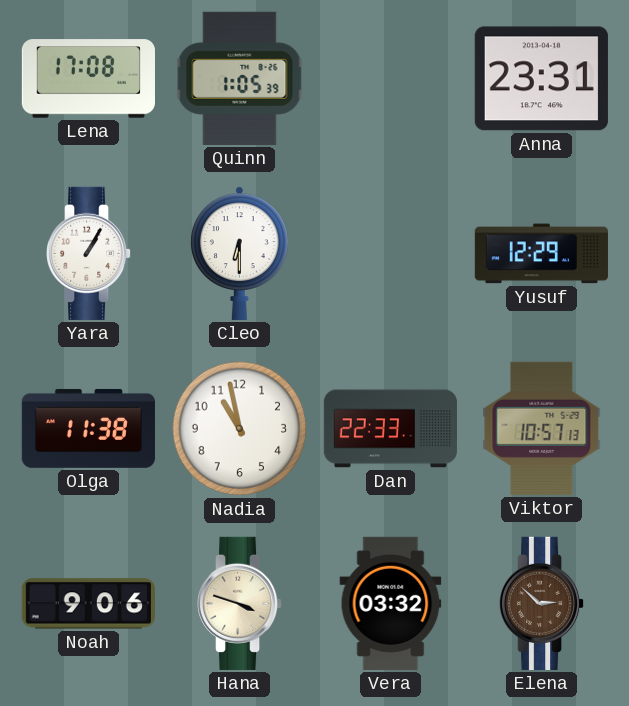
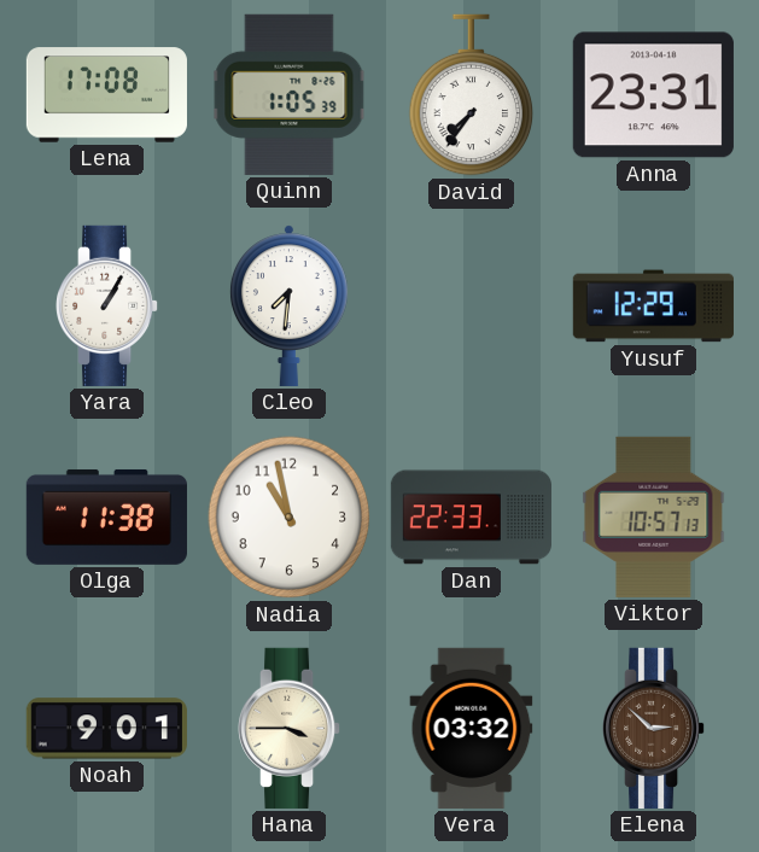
David: none -> 7:36
Cleo: 6:30 -> 7:31
Noah: 9:06 -> 9:01
Hana: 3:48 -> 3:45
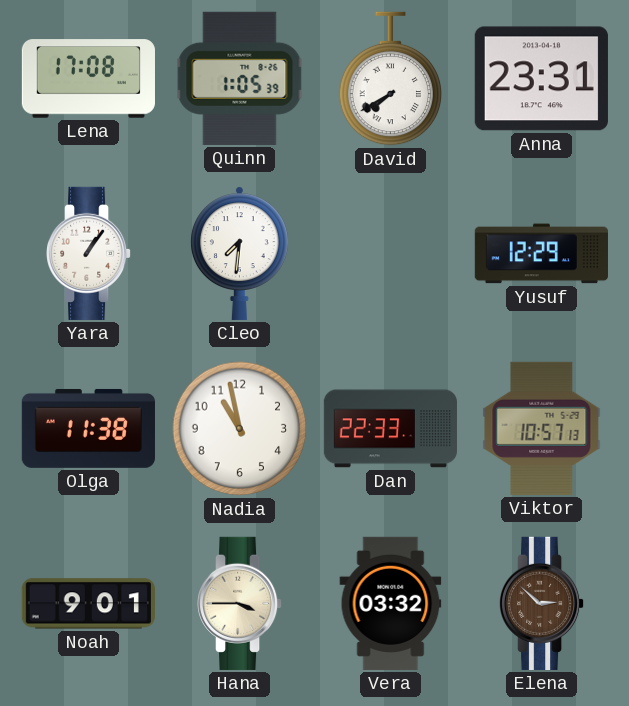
David: 7:36 -> 7:40
Yara: 1:05 -> 1:06
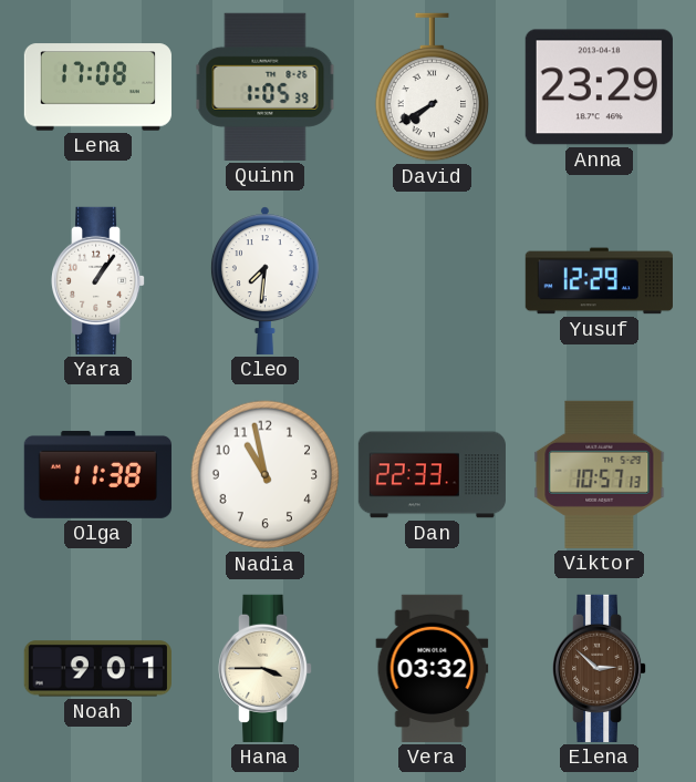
Anna: 23:31 -> 23:29
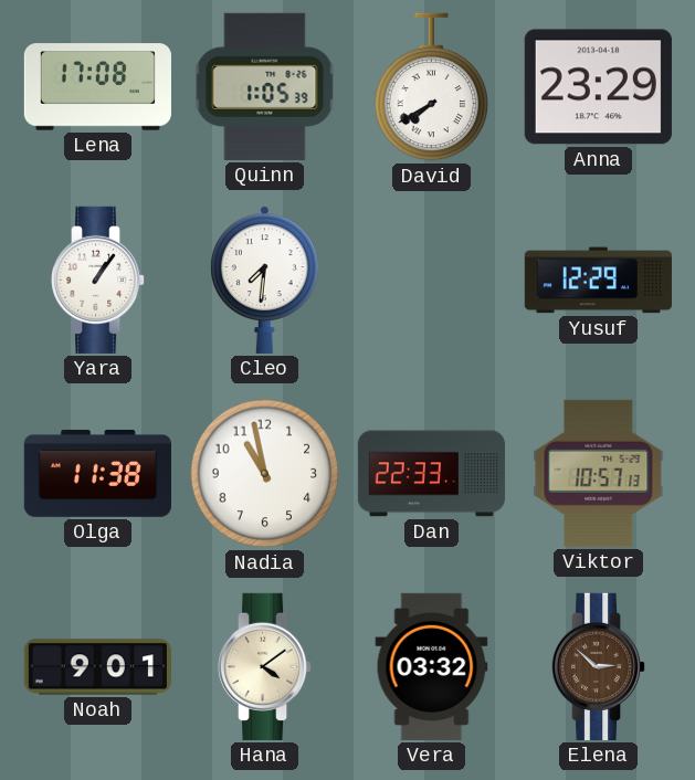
Hana: 3:45 -> 4:09
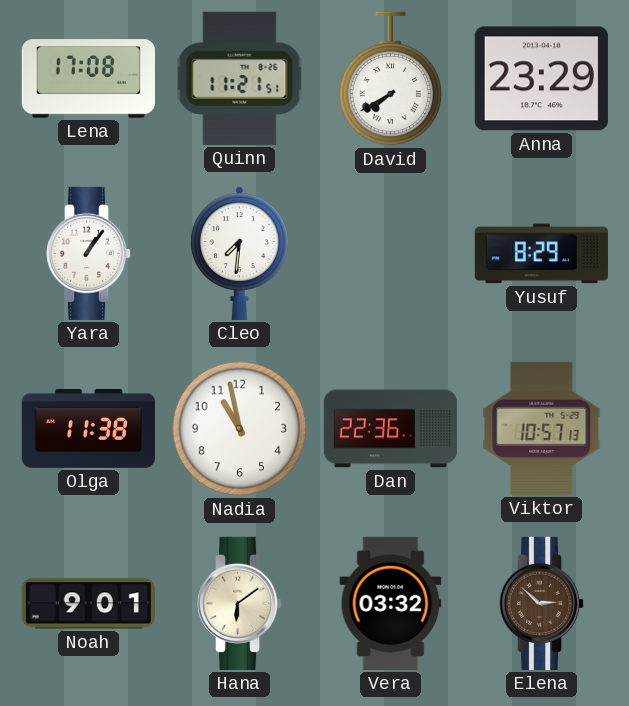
Quinn: 1:05 -> 11:21
Yusuf: 12:29 -> 8:29
Dan: 22:33 -> 22:36
Hana: 4:09 -> 6:09
